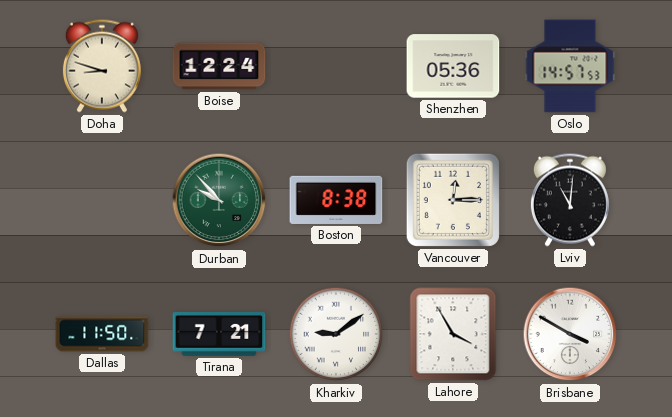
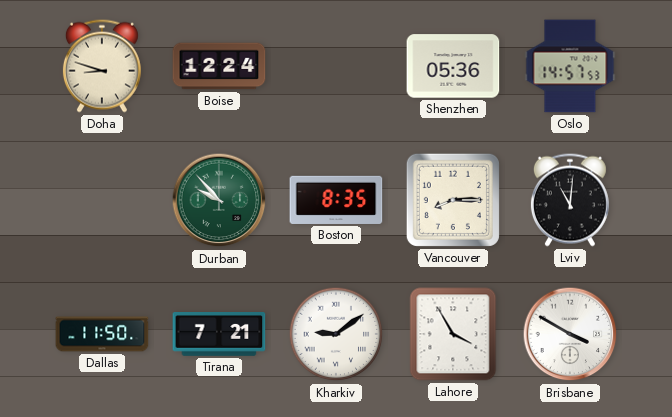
Boston: 8:38 -> 8:35
Vancouver: 12:15 -> 8:15
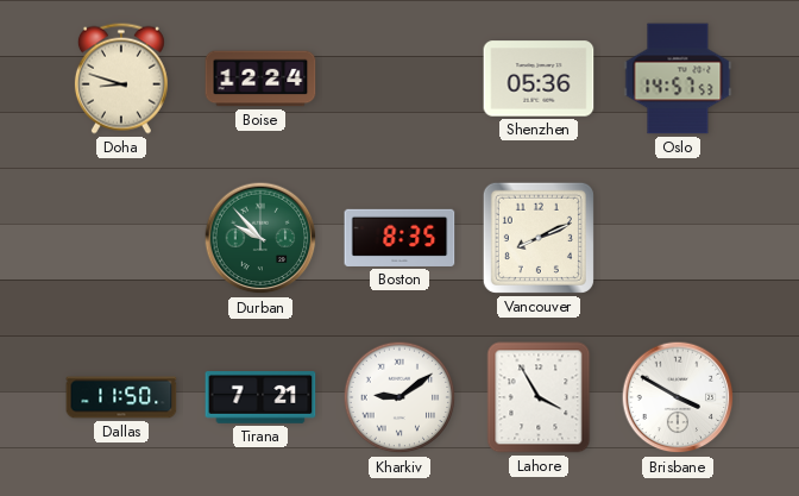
Vancouver: 8:15 -> 8:11
Lviv: 11:01 -> none
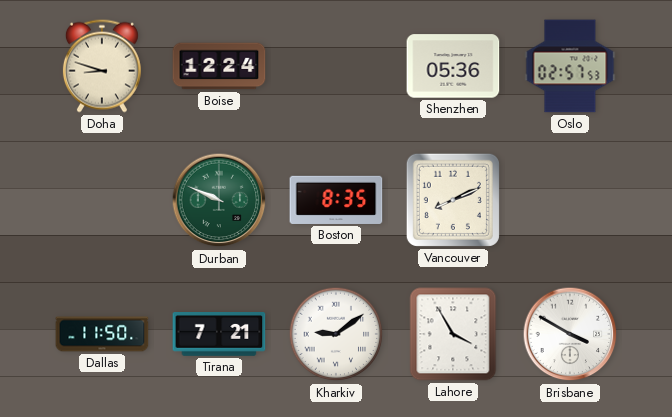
Oslo: 14:57 -> 02:57
Durban: 9:53 -> 9:49
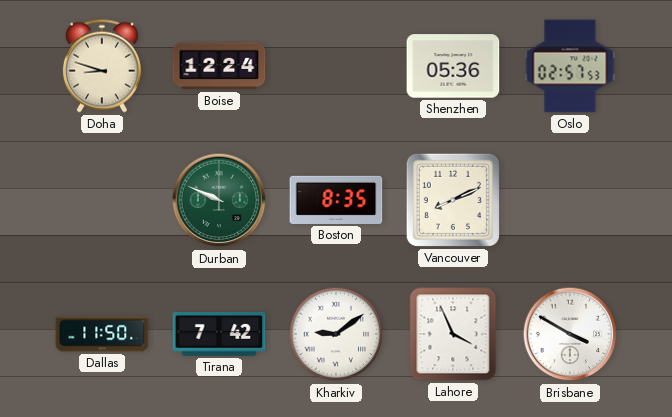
Tirana: 7:21 -> 7:42
Lahore: 3:55 -> 3:56
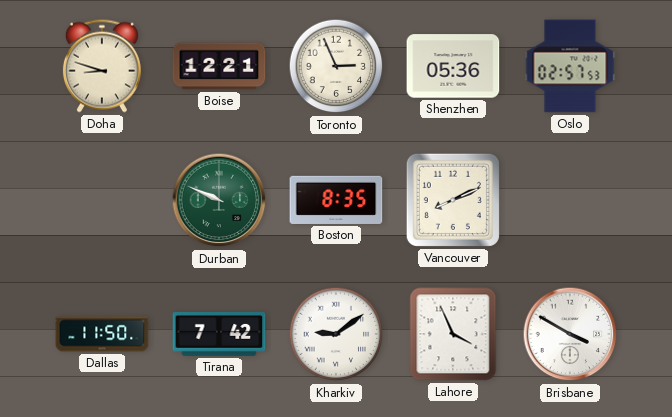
Boise: 12:24 -> 12:21
Toronto: none -> 2:56
